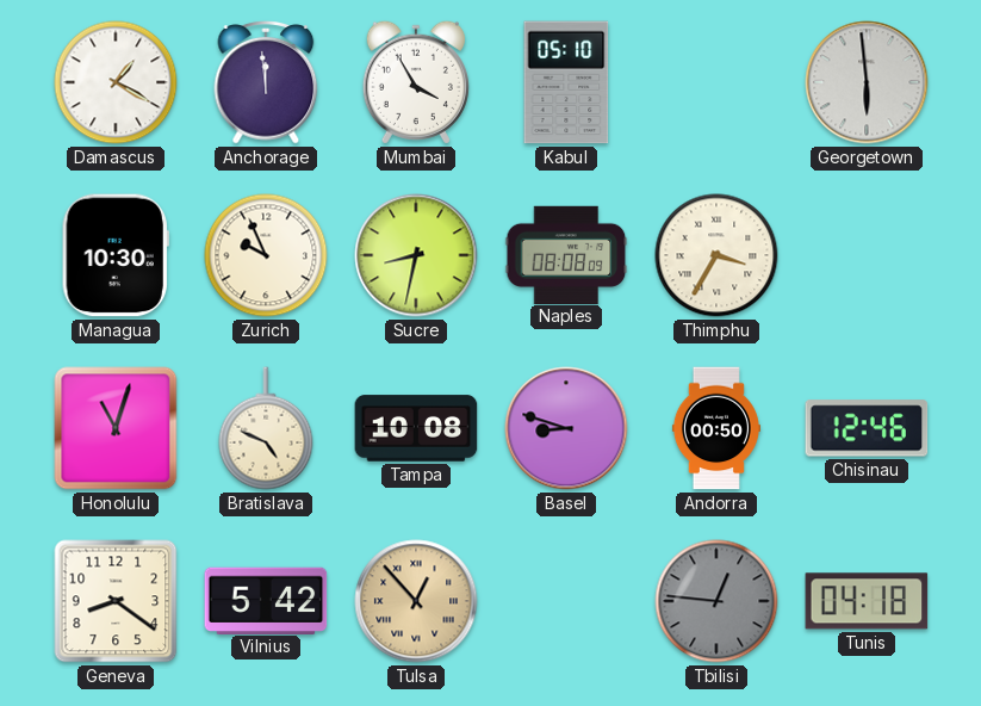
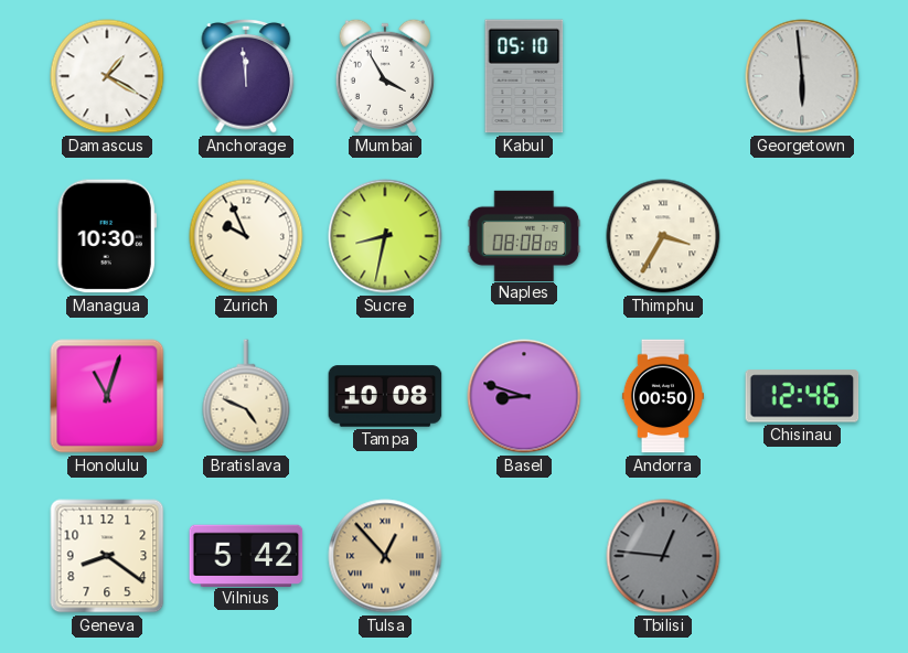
Tunis: 04:18 -> none
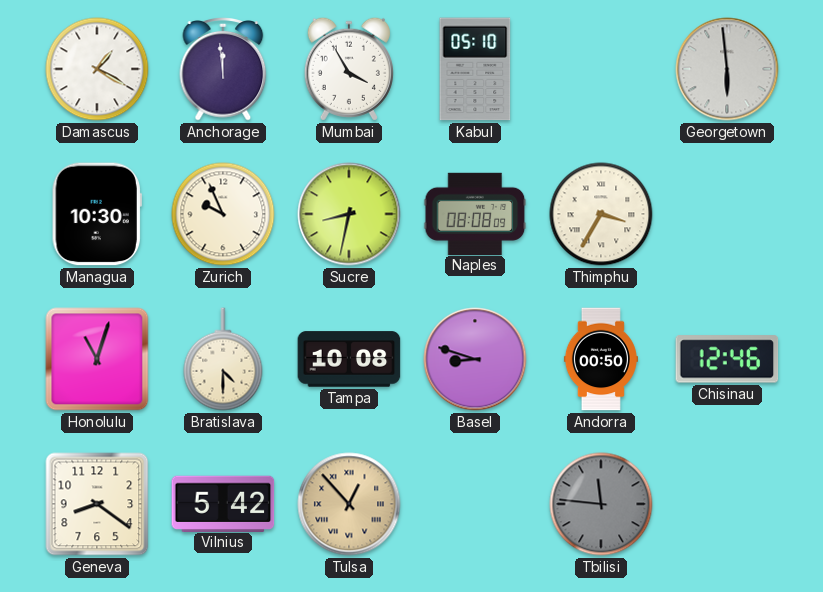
Bratislava: 4:49 -> 4:30
Tbilisi: 12:46 -> 11:46
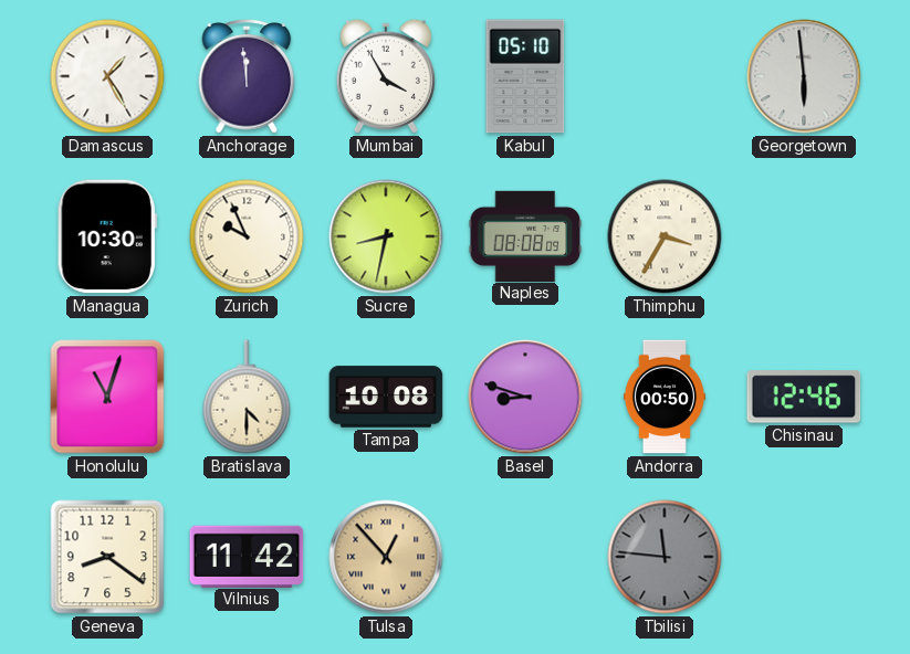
Damascus: 1:20 -> 1:25
Vilnius: 5:42 -> 11:42
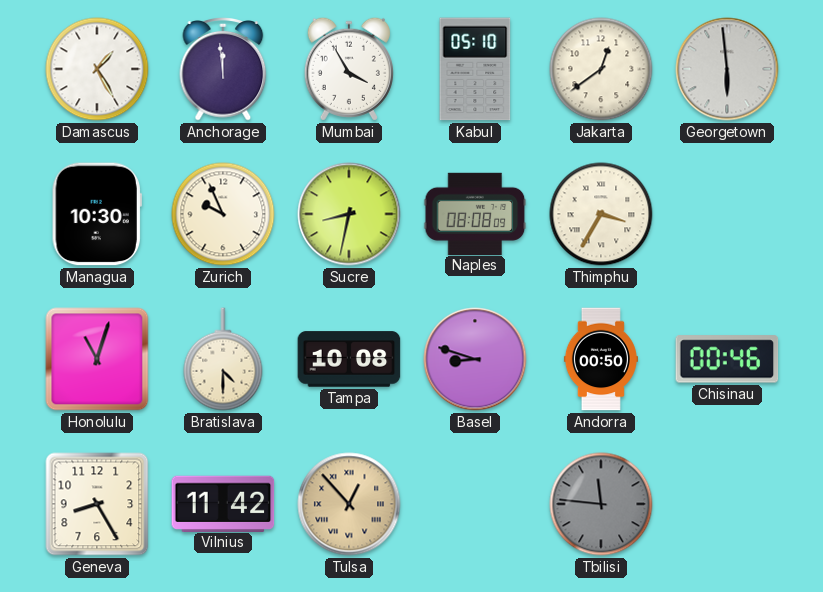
Jakarta: none -> 12:39
Chisinau: 12:46 -> 00:46
Geneva: 8:21 -> 8:25
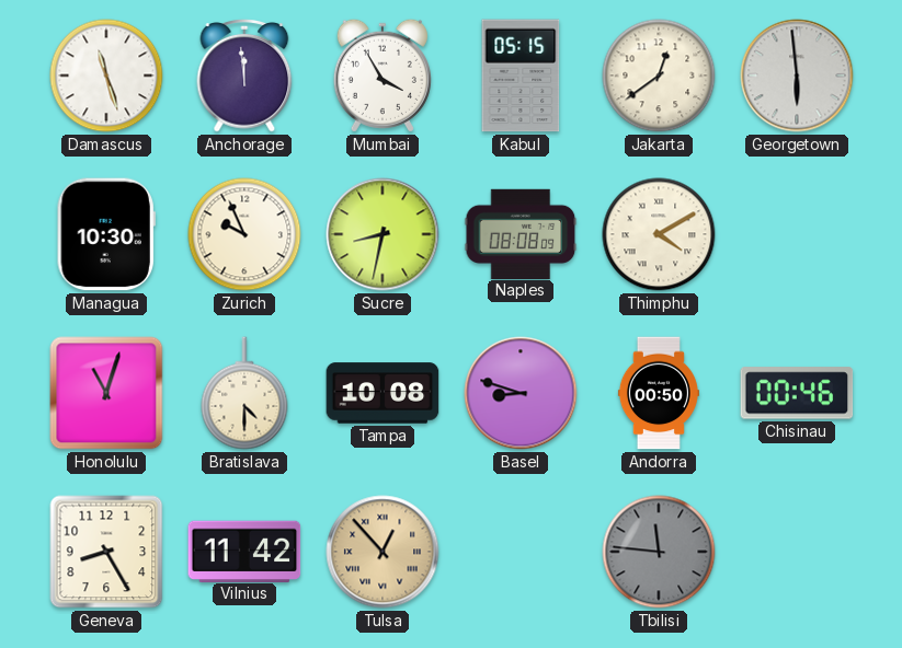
Damascus: 1:25 -> 11:27
Kabul: 05:10 -> 05:15
Thimphu: 3:35 -> 4:10
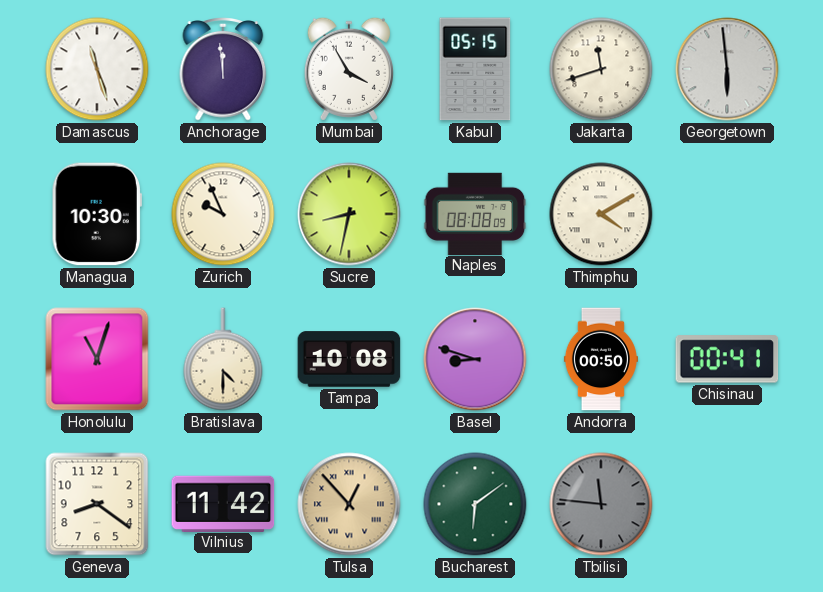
Jakarta: 12:39 -> 11:42
Chisinau: 00:46 -> 00:41
Geneva: 8:25 -> 8:21
Bucharest: none -> 6:09
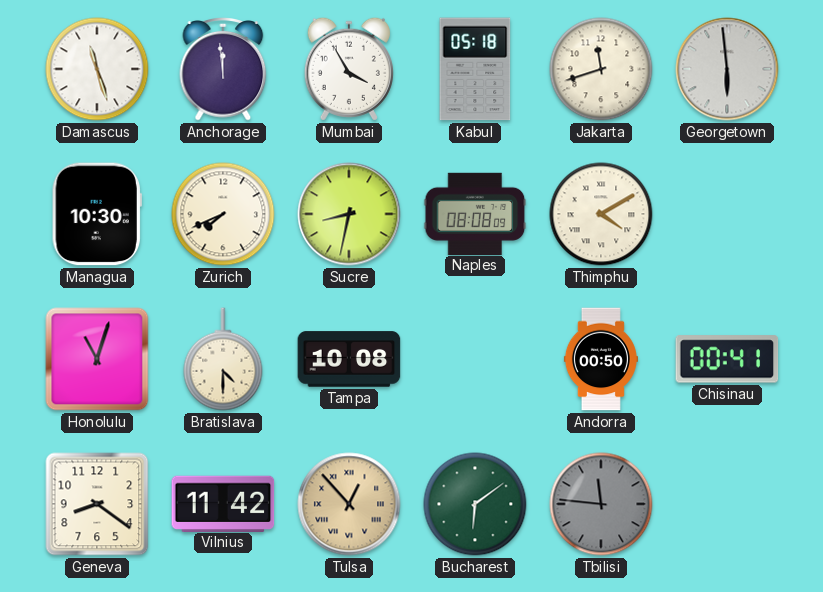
Kabul: 05:15 -> 05:18
Zurich: 9:56 -> 7:41
Basel: 8:48 -> none
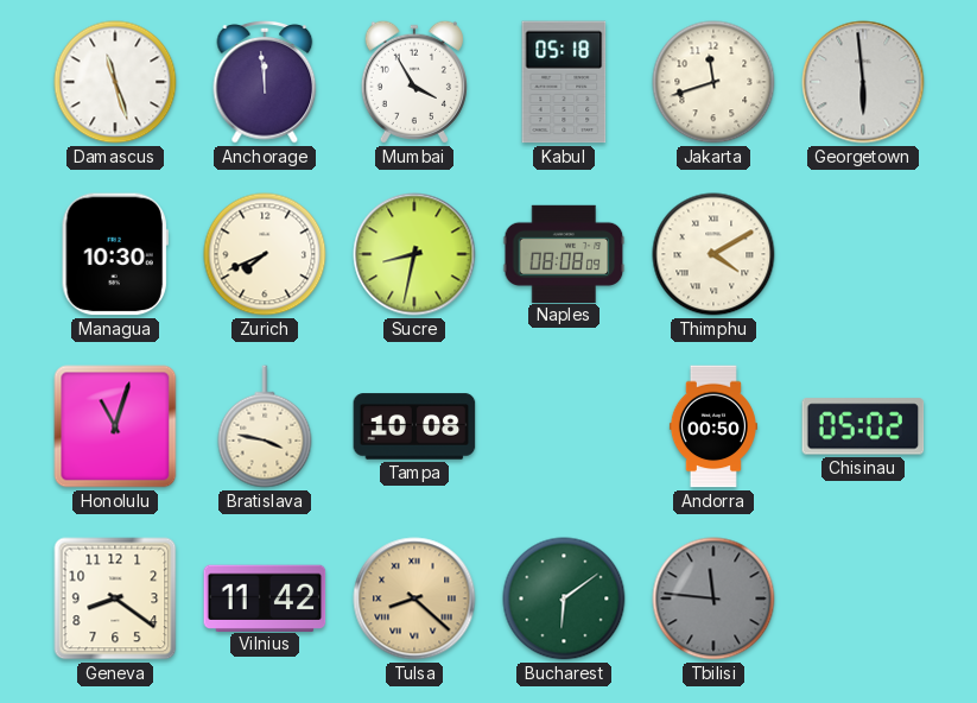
Bratislava: 4:30 -> 3:47
Chisinau: 00:41 -> 05:02
Tulsa: 12:53 -> 8:22
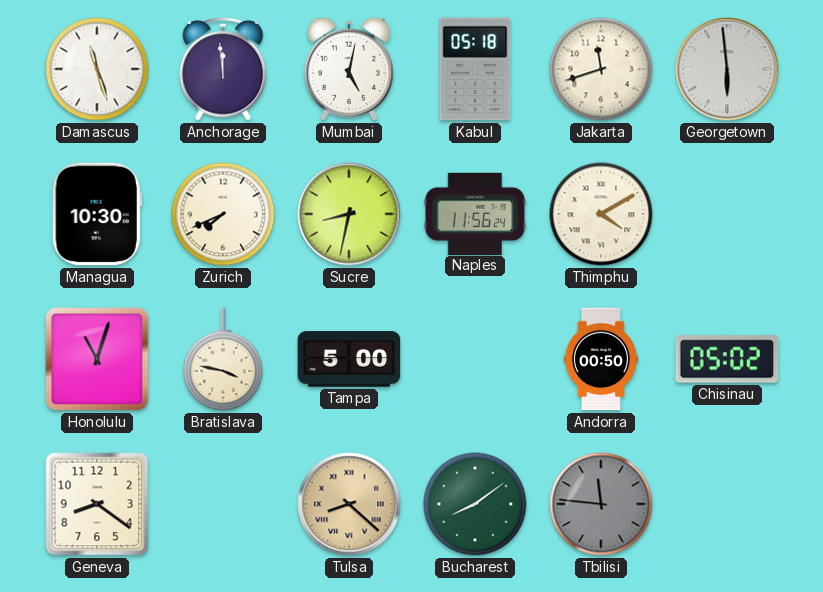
Mumbai: 3:55 -> 5:02
Naples: 08:08 -> 11:56
Tampa: 10:08 -> 5:00
Vilnius: 11:42 -> none
Bucharest: 6:09 -> 8:09
